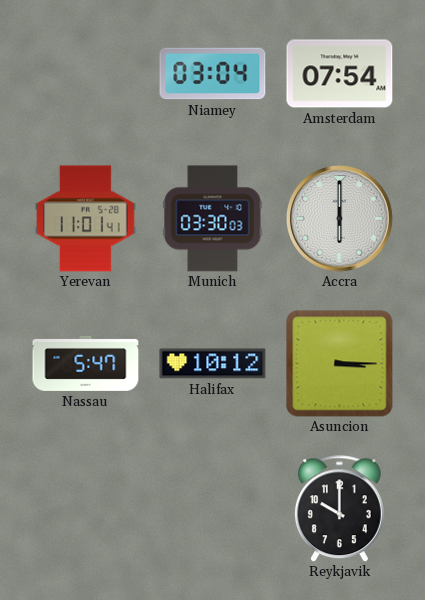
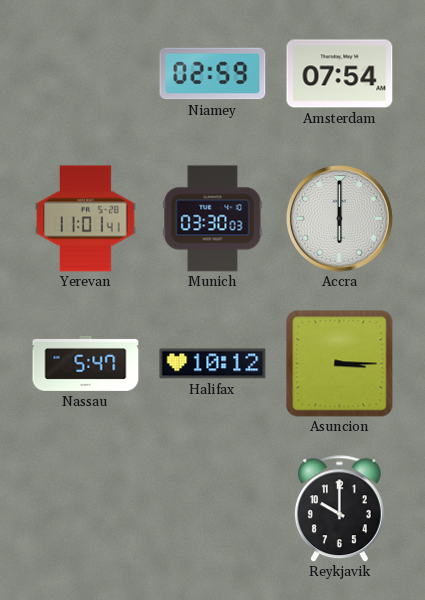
Niamey: 03:04 -> 02:59
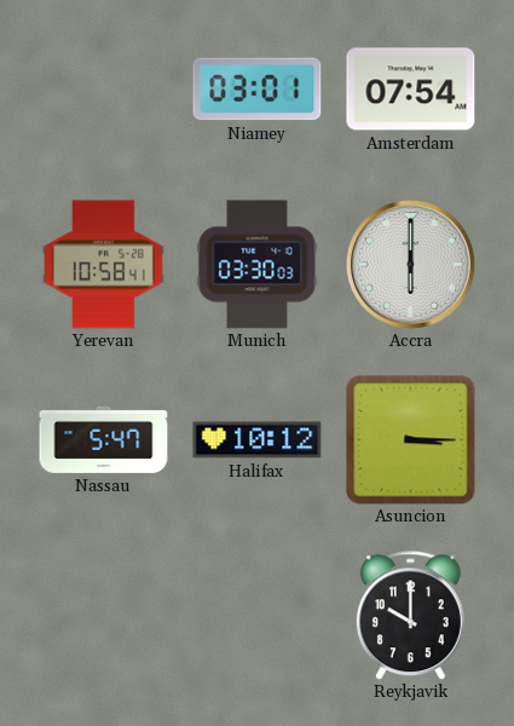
Niamey: 02:59 -> 03:01
Yerevan: 11:01 -> 10:58
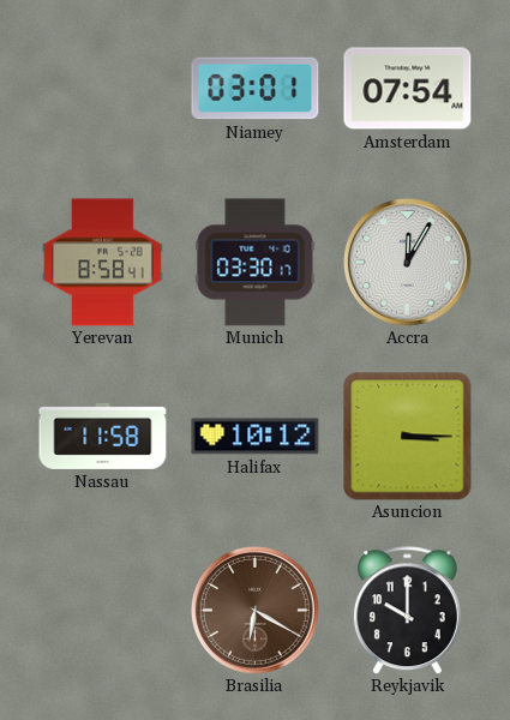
Yerevan: 10:58 -> 8:58
Munich: 03:30:03 -> 03:30:17
Accra: 6:00 -> 12:05
Nassau: 5:47 -> 11:58
Brasilia: none -> 6:20
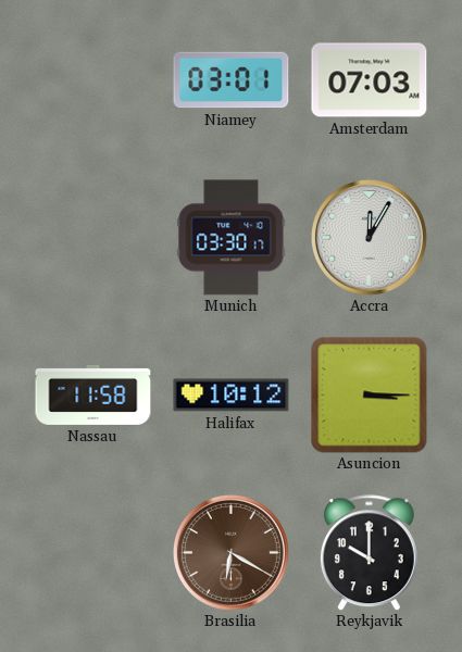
Amsterdam: 07:54 -> 07:03
Yerevan: 8:58 -> none
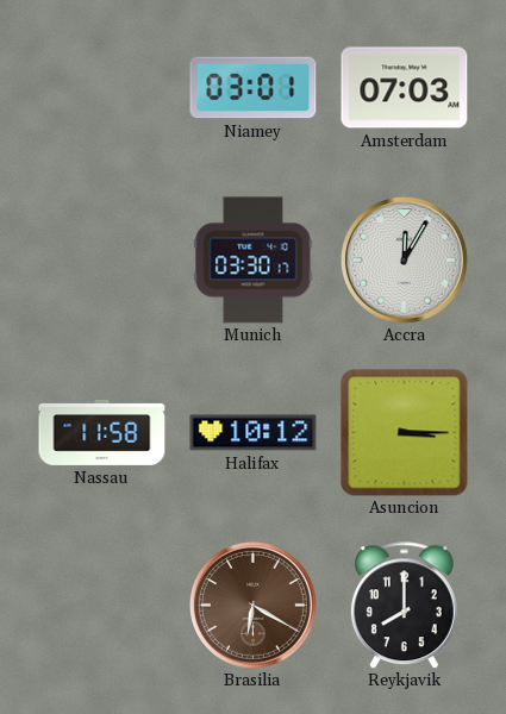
Reykjavik: 10:00 -> 8:00
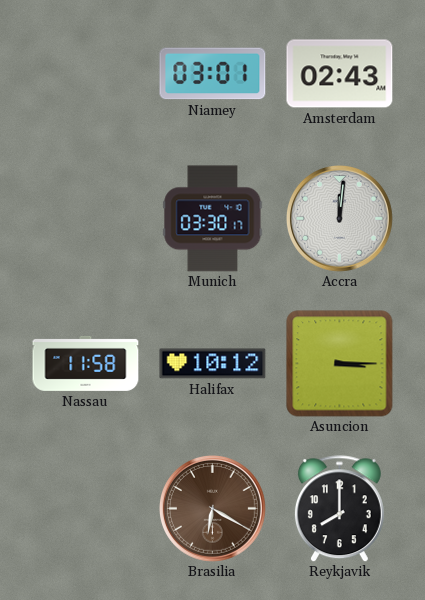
Amsterdam: 07:03 -> 02:43
Accra: 12:05 -> 12:01
